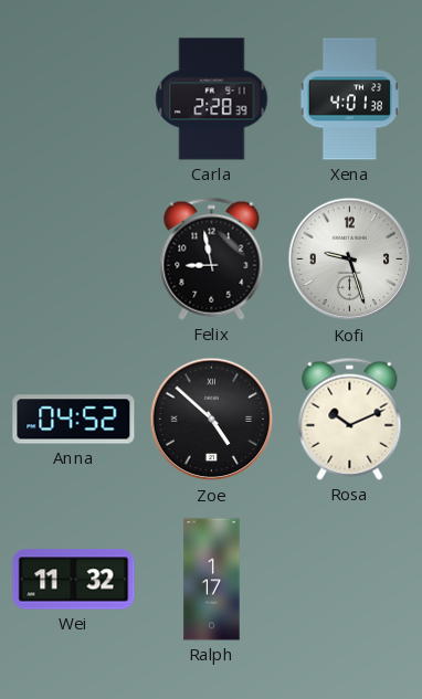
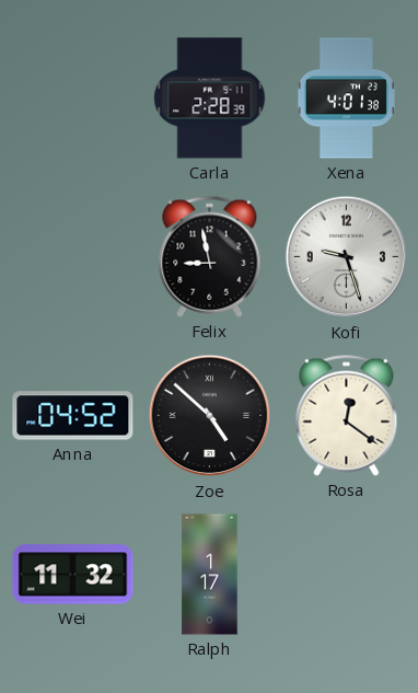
Rosa: 10:11 -> 12:21
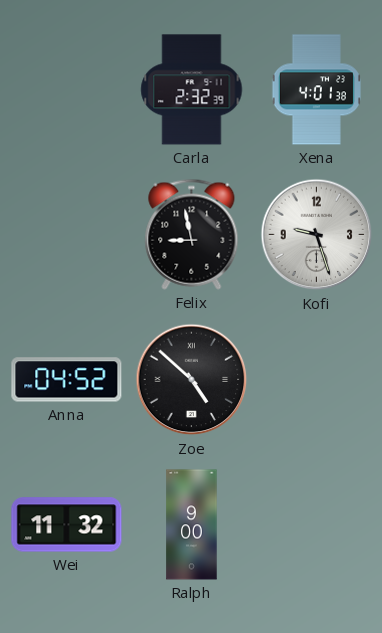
Carla: 2:28 -> 2:32
Rosa: 12:21 -> none
Ralph: 1:17 -> 9:00
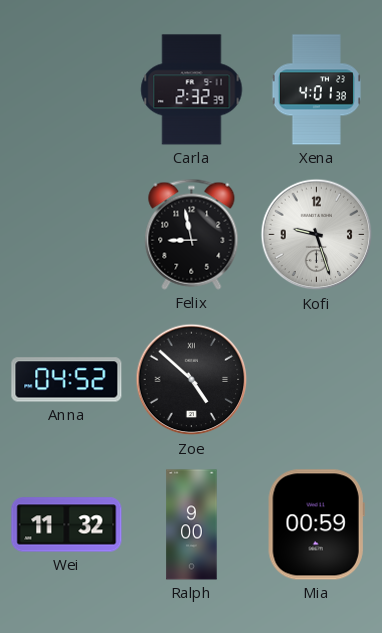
Mia: none -> 00:59
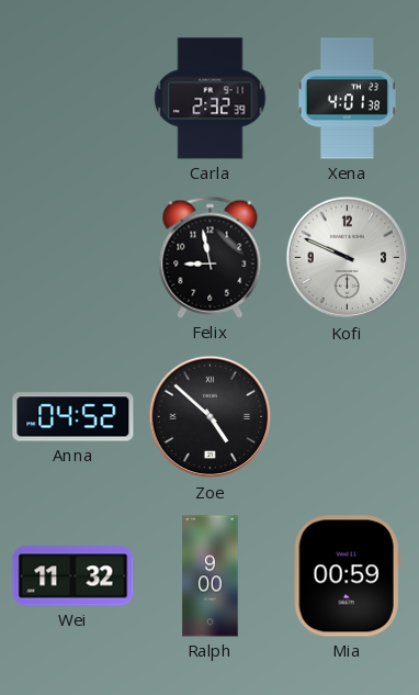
Kofi: 9:27 -> 9:49
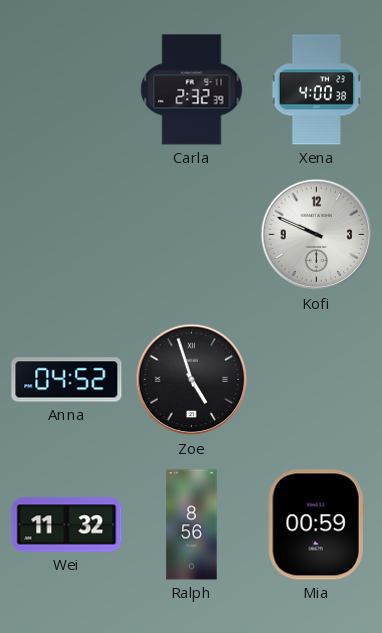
Xena: 4:01 -> 4:00
Felix: 8:58 -> none
Zoe: 4:52 -> 4:57
Ralph: 9:00 -> 8:56
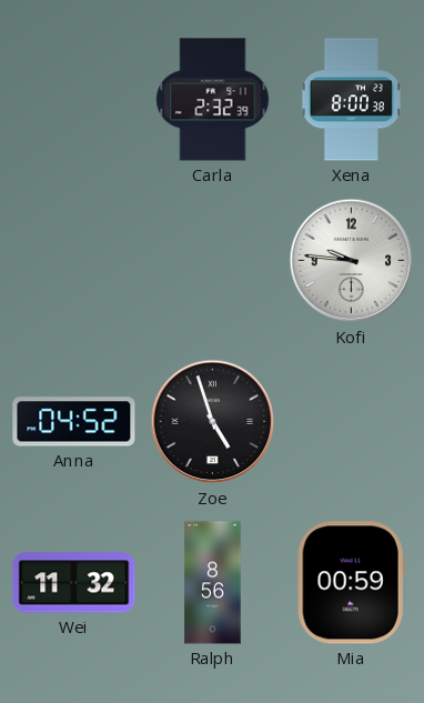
Xena: 4:00 -> 8:00
Kofi: 9:49 -> 9:46
